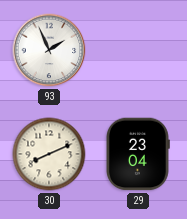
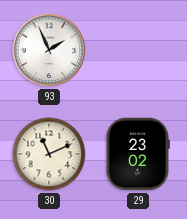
30: 8:11 -> 11:11
29: 23:04 -> 23:02
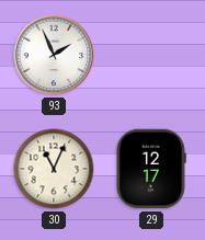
30: 11:11 -> 11:04
29: 23:02 -> 12:17
